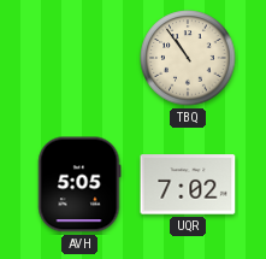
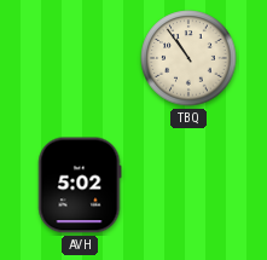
AVH: 5:05 -> 5:02
UQR: 7:02 -> none
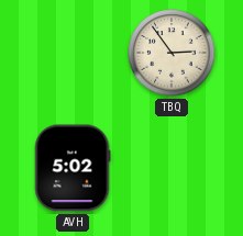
TBQ: 10:54 -> 2:54
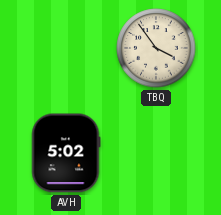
TBQ: 2:54 -> 3:54
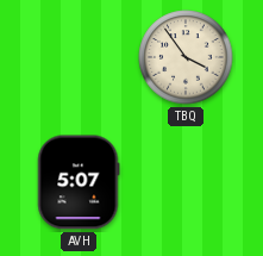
AVH: 5:02 -> 5:07
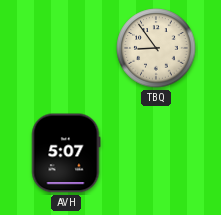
TBQ: 3:54 -> 8:54
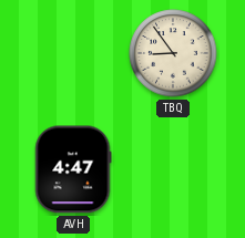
AVH: 5:07 -> 4:47
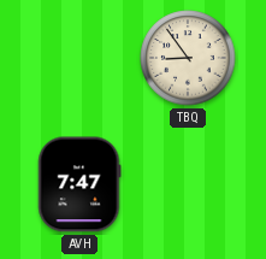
AVH: 4:47 -> 7:47
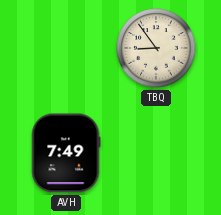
AVH: 7:47 -> 7:49
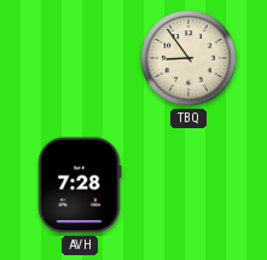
AVH: 7:49 -> 7:28
